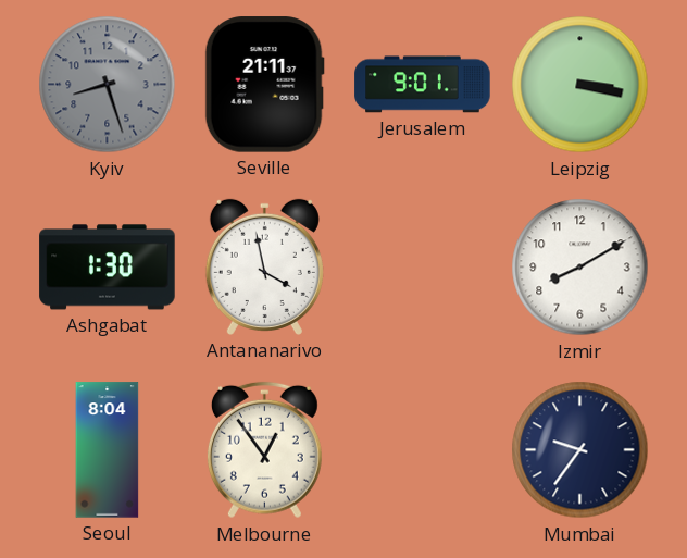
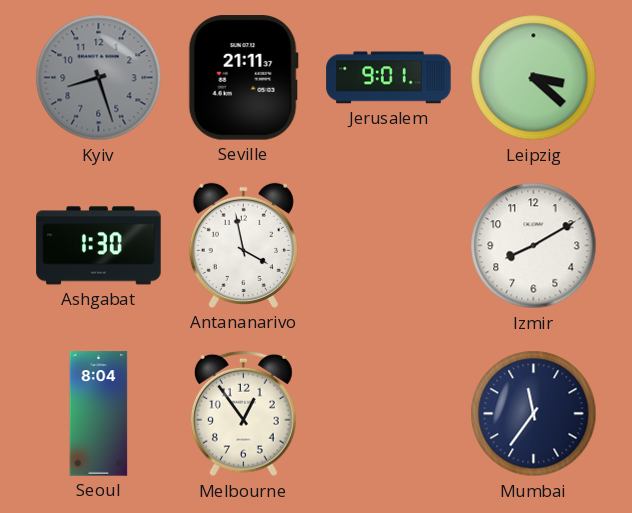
Leipzig: 3:17 -> 3:22
Mumbai: 9:36 -> 11:36
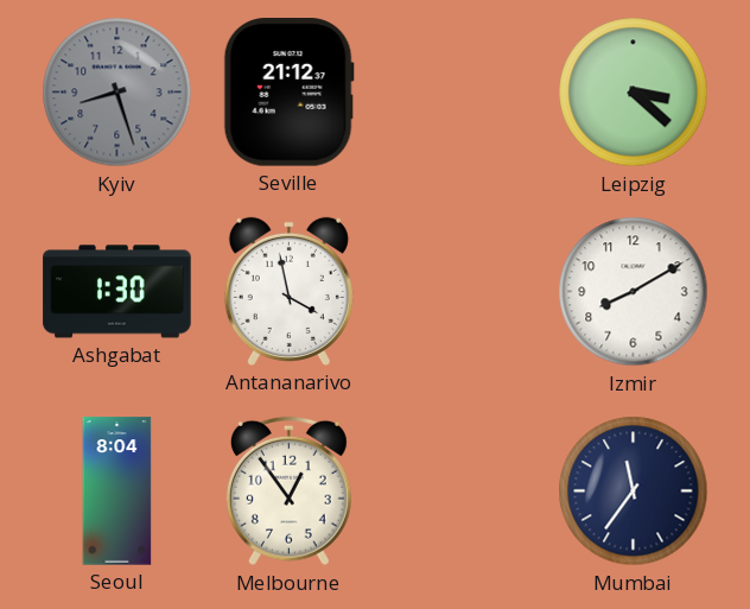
Seville: 21:11 -> 21:12
Jerusalem: 9:01 -> none
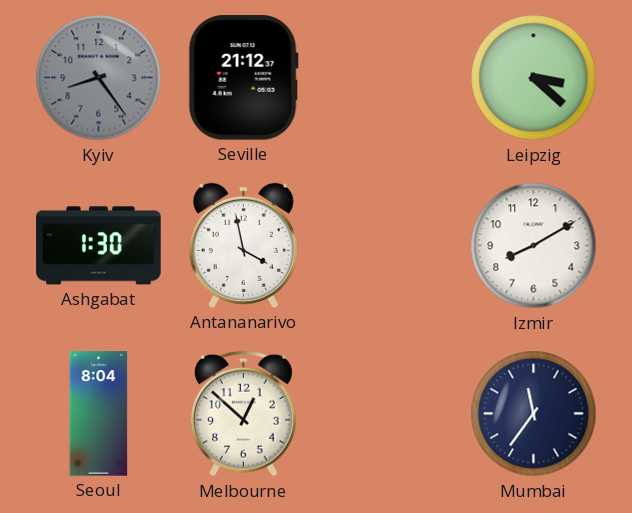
Kyiv: 8:27 -> 8:24
Melbourne: 12:54 -> 12:52
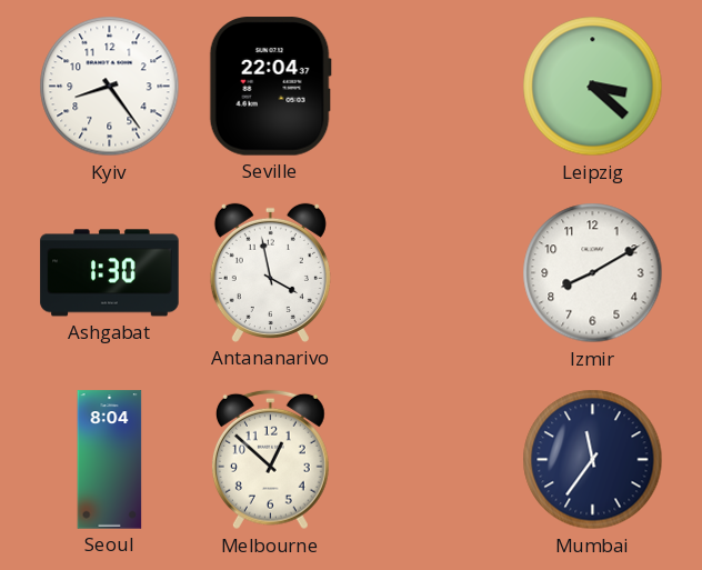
Kyiv dial: grey -> white
Seville: 21:12 -> 22:04
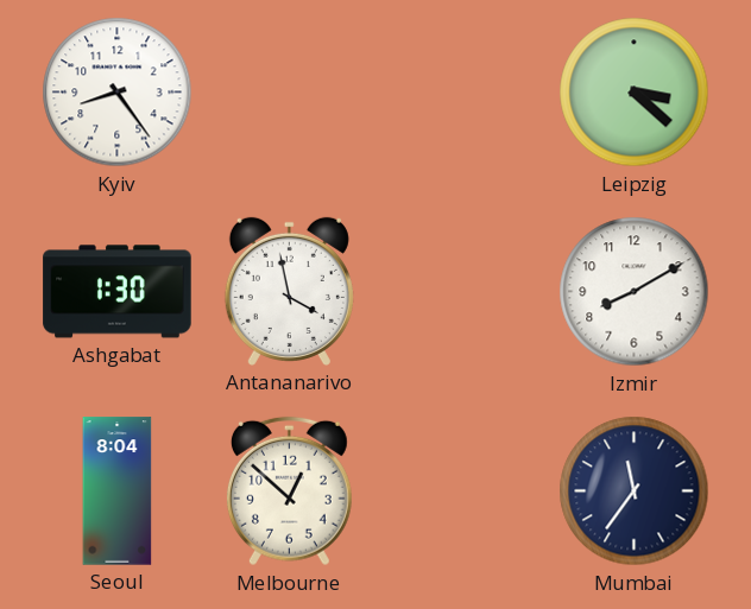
Seville: 22:04 -> none
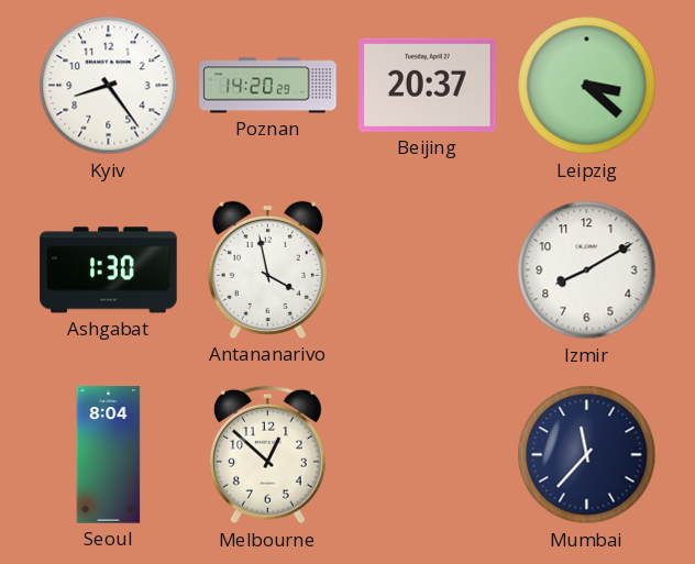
Poznan: none -> 14:20
Beijing: none -> 20:37
Mumbai: 11:36 -> 11:37
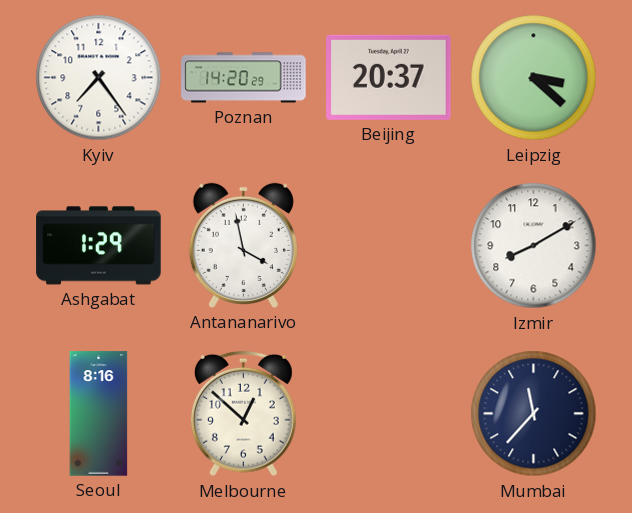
Kyiv: 8:24 -> 7:24
Ashgabat: 1:30 -> 1:29
Seoul: 8:04 -> 8:16
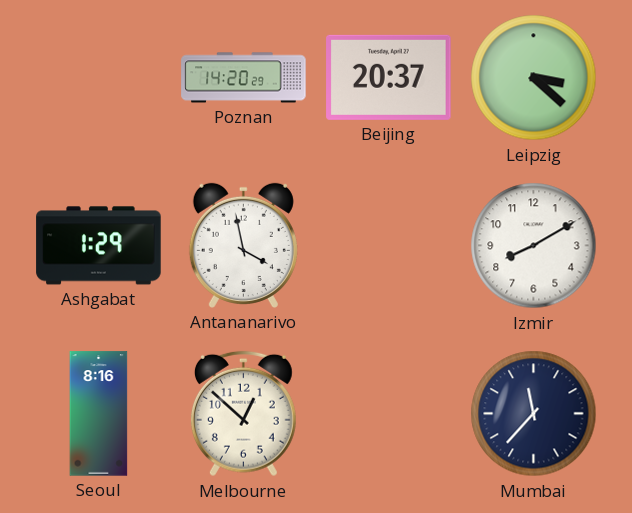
Kyiv: 7:24 -> none
